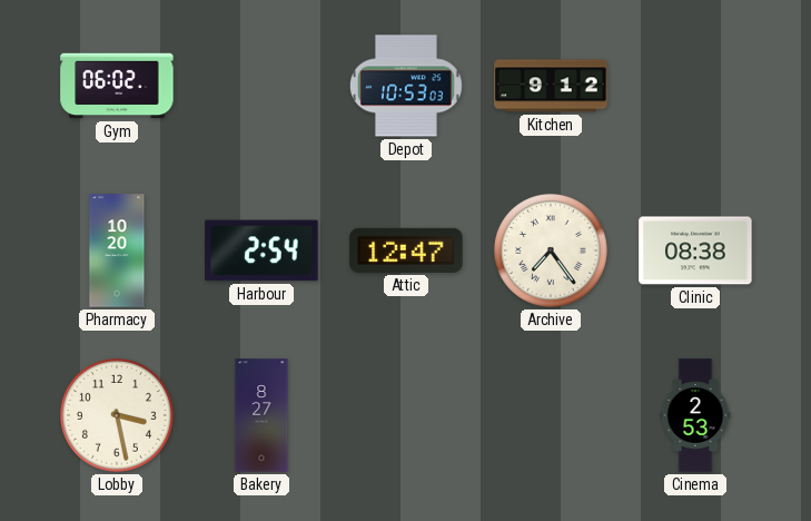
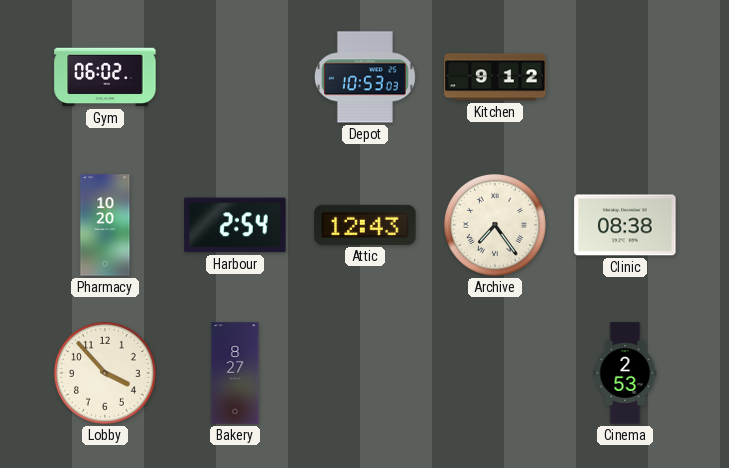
Attic: 12:47 -> 12:43
Lobby: 3:28 -> 3:53
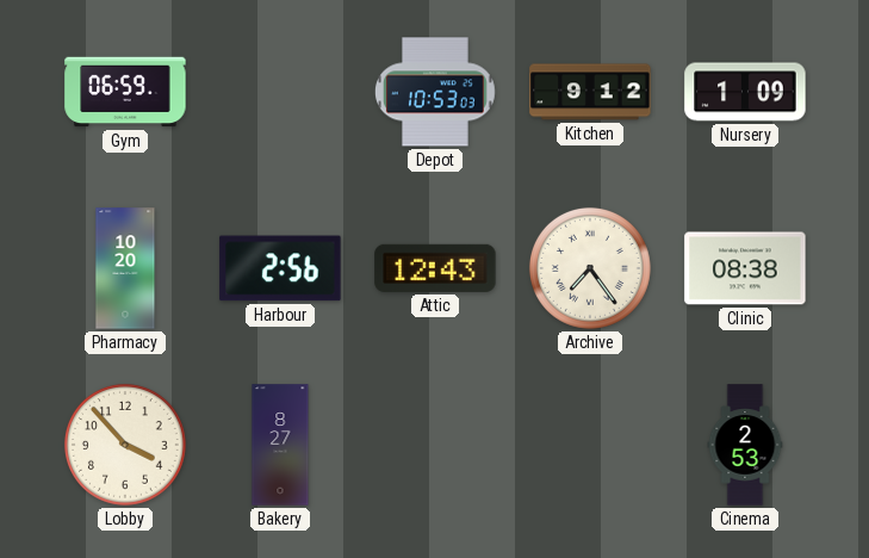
Gym: 06:02 -> 06:59
Nursery: none -> 1:09
Harbour: 2:54 -> 2:56
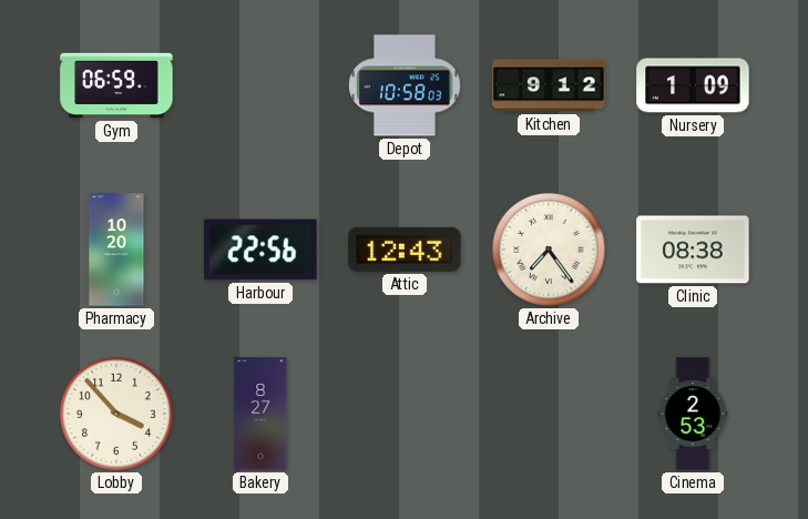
Depot: 10:53 -> 10:58
Harbour: 2:56 -> 22:56
